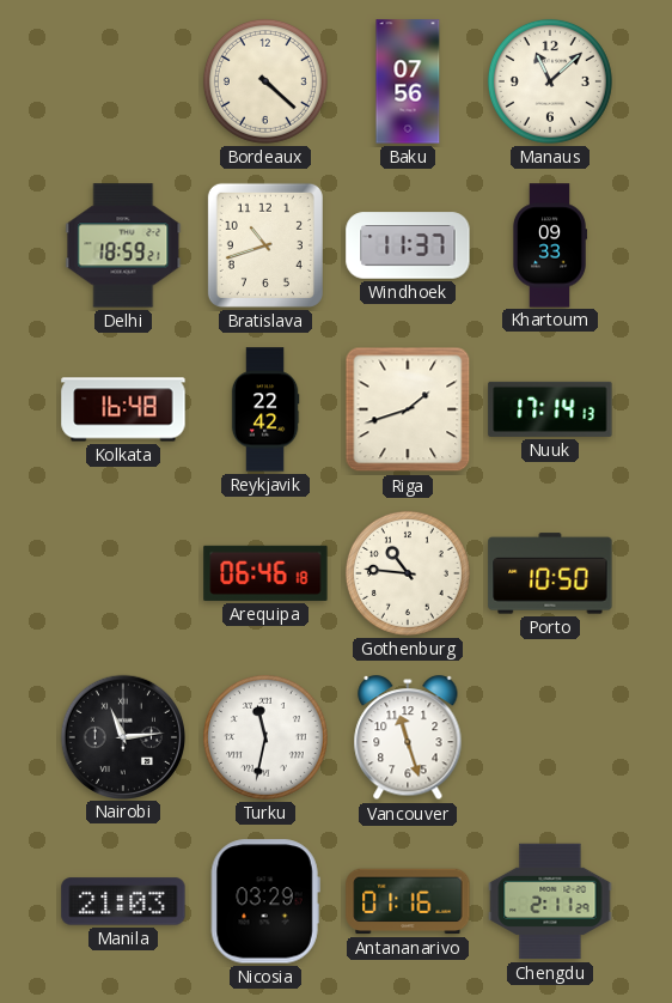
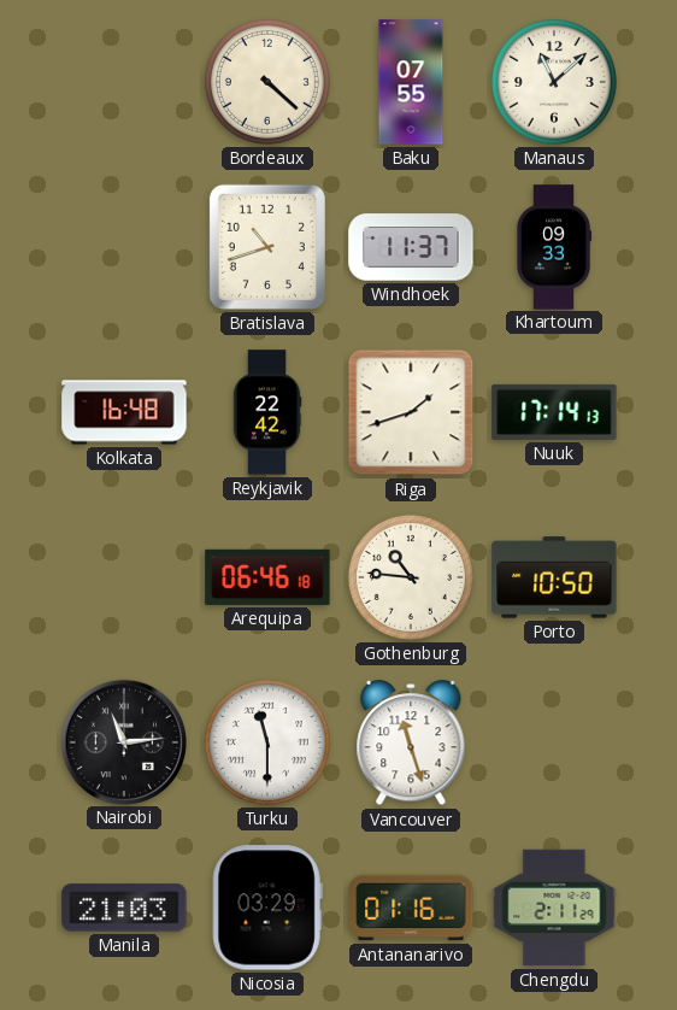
Baku: 07:56 -> 07:55
Delhi: 18:59 -> none
Turku: 11:32 -> 11:30
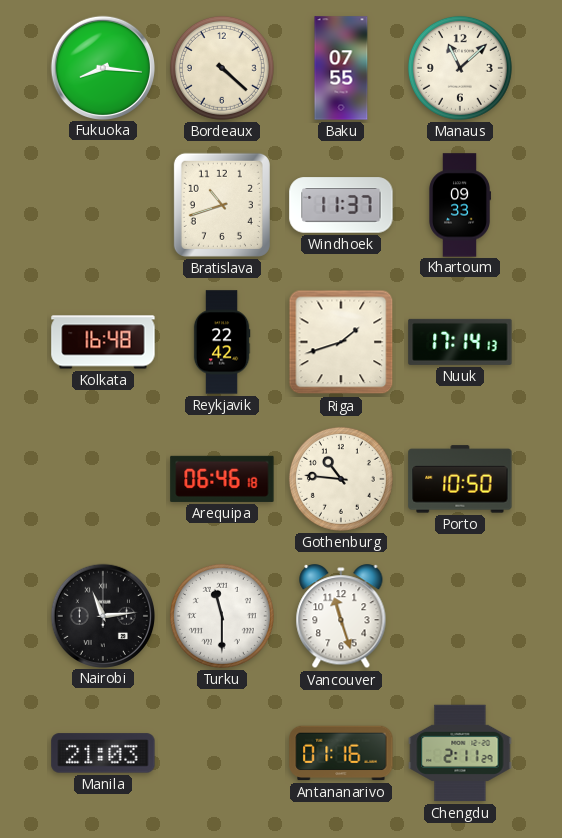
Fukuoka: none -> 8:16
Nicosia: 03:29 -> none
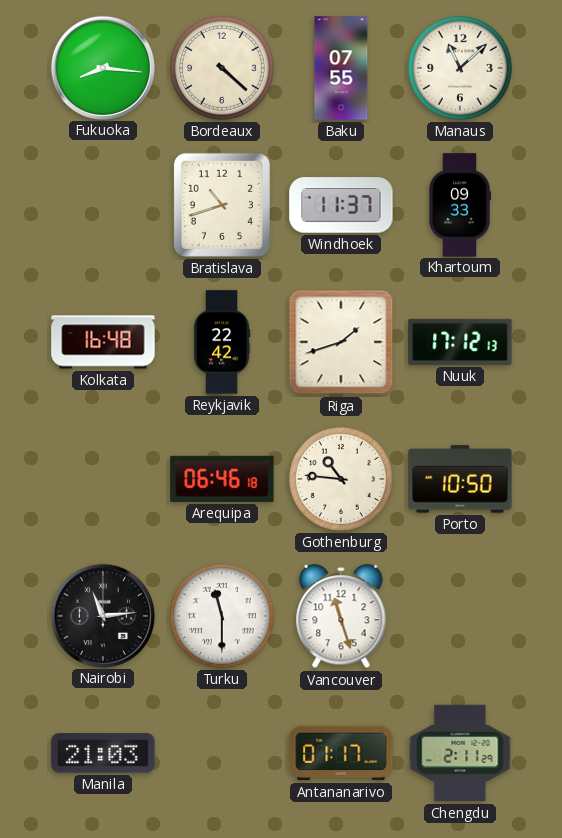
Nuuk: 17:14 -> 17:12
Antananarivo: 01:16 -> 01:17
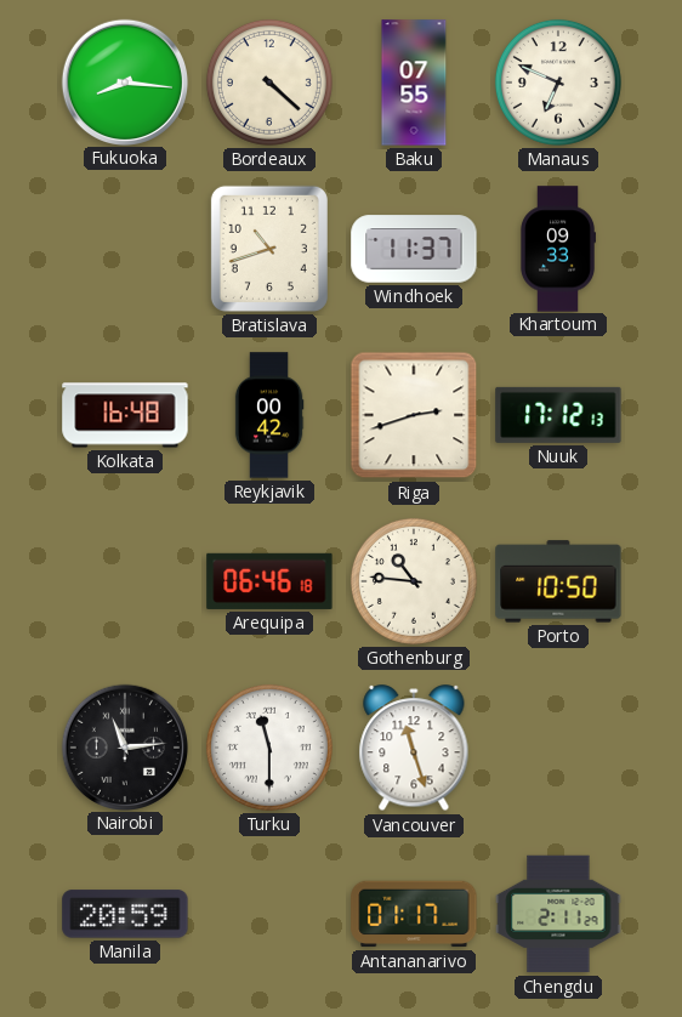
Manaus: 11:08 -> 6:49
Reykjavik: 22:42 -> 00:42
Riga: 1:42 -> 2:42
Manila: 21:03 -> 20:59
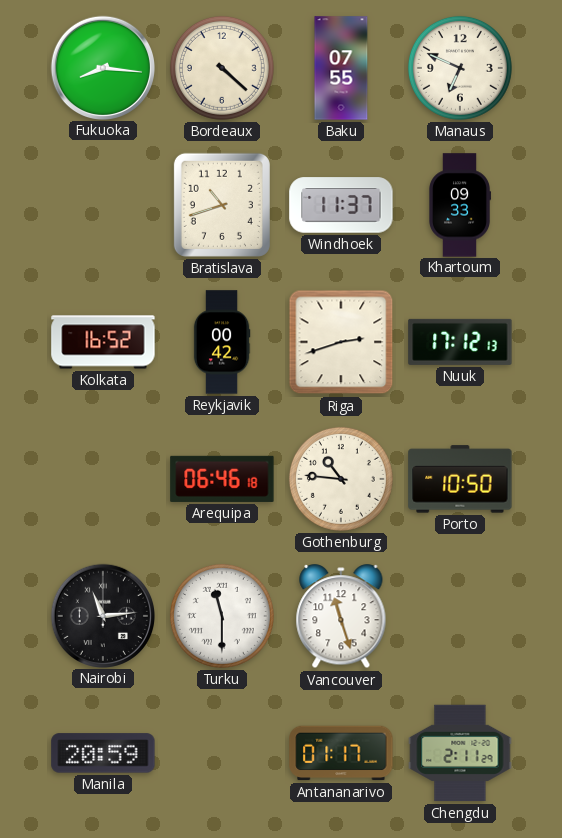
Kolkata: 16:48 -> 16:52
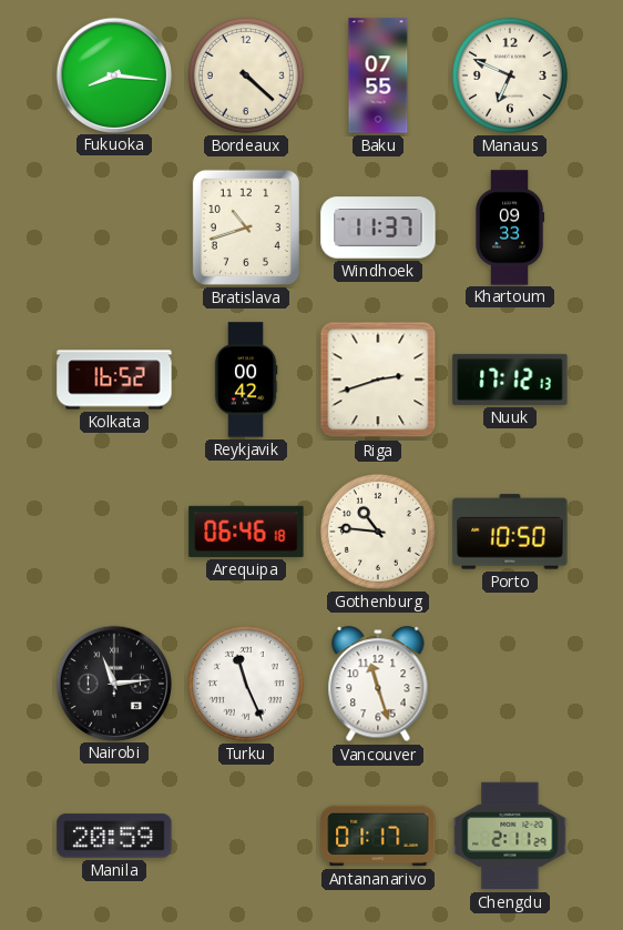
Turku: 11:30 -> 11:26
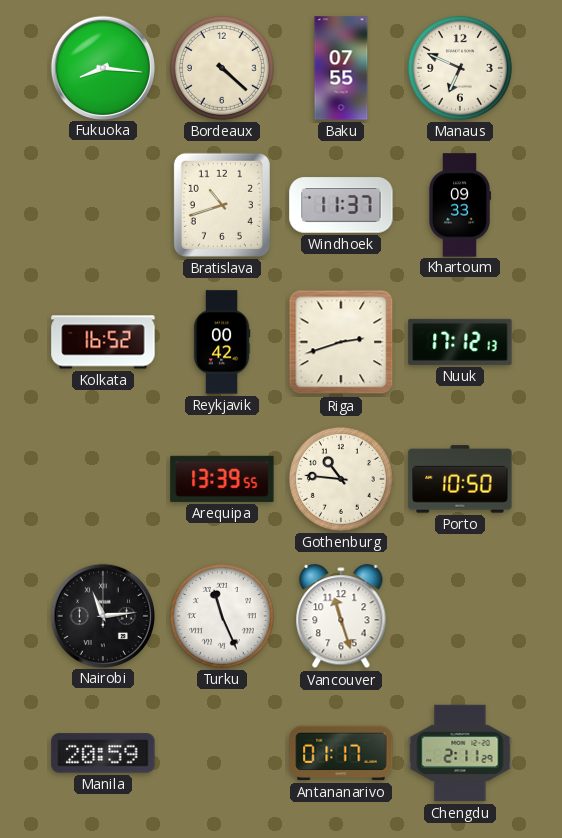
Arequipa: 06:46 -> 13:39
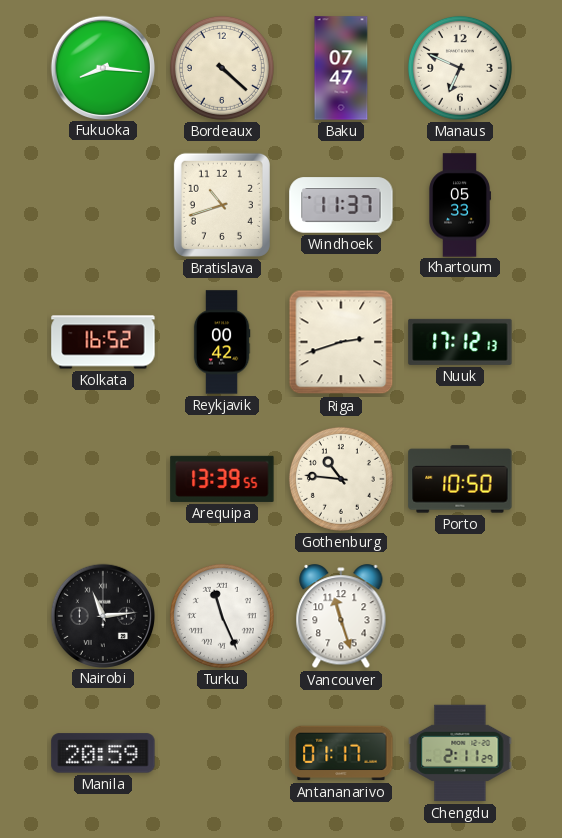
Baku: 07:55 -> 07:47
Khartoum: 09:33 -> 05:33
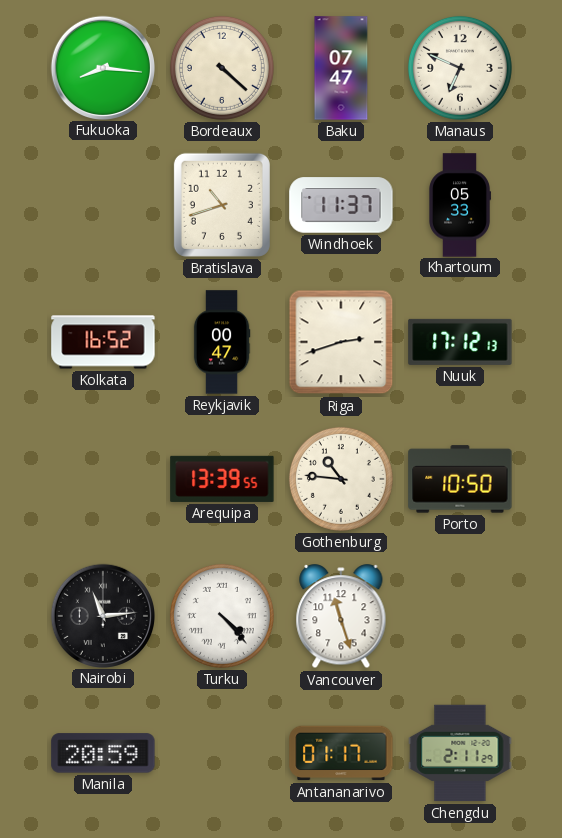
Reykjavik: 00:42 -> 00:47
Turku: 11:26 -> 4:23
